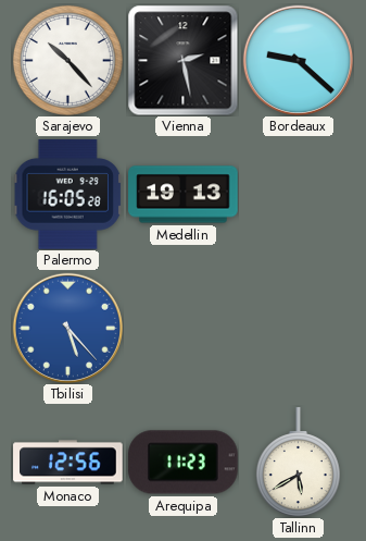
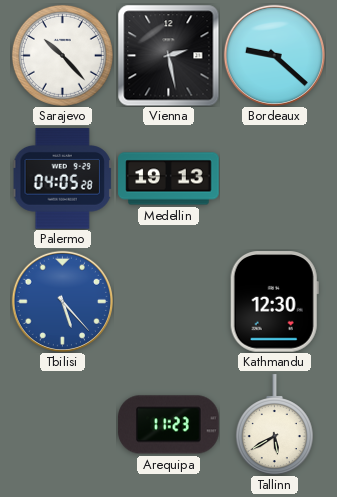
Palermo: 16:05 -> 04:05
Kathmandu: none -> 12:30
Monaco: 12:56 -> none
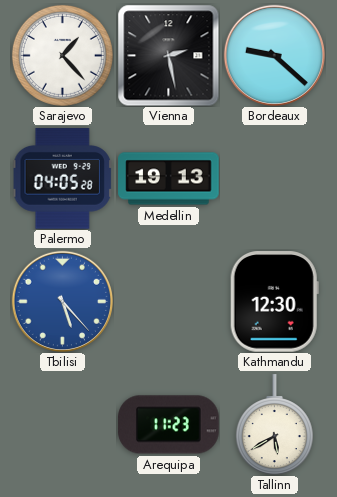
Sarajevo: 10:23 -> 1:23
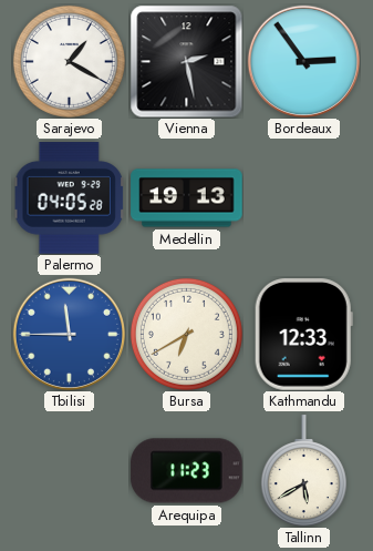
Sarajevo: 1:23 -> 1:20
Bordeaux: 9:22 -> 2:54
Tbilisi: 5:23 -> 11:45
Bursa: none -> 6:40
Kathmandu: 12:30 -> 12:33
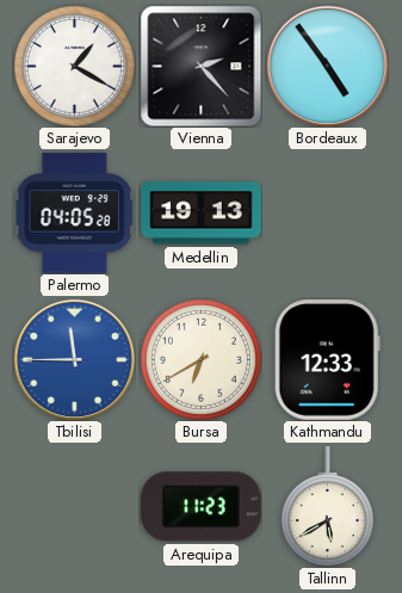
Vienna: 2:28 -> 2:23
Bordeaux: 2:54 -> 4:54
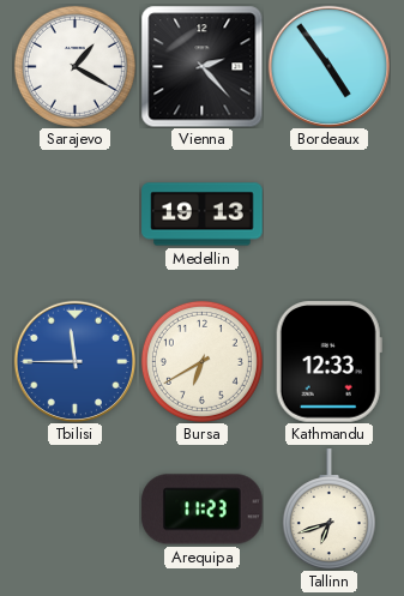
Palermo: 04:05 -> none
Tallinn: 5:40 -> 6:42
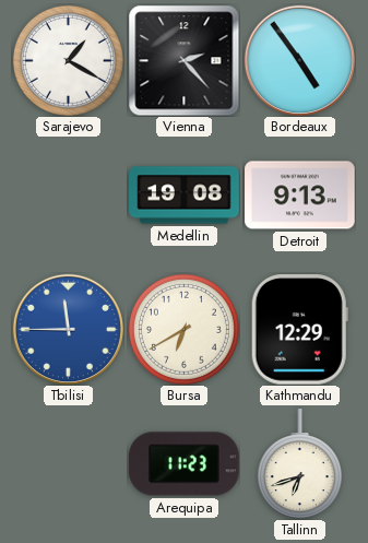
Medellin: 19:13 -> 19:08
Detroit: none -> 9:13
Kathmandu: 12:33 -> 12:29
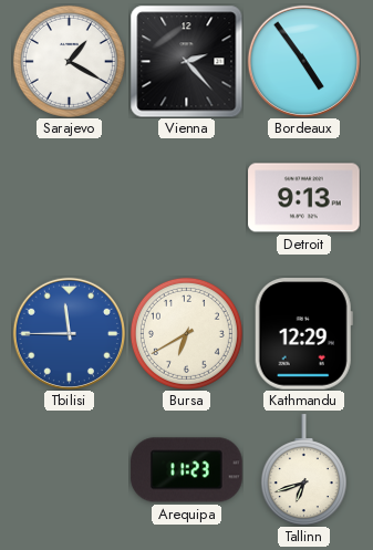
Medellin: 19:08 -> none
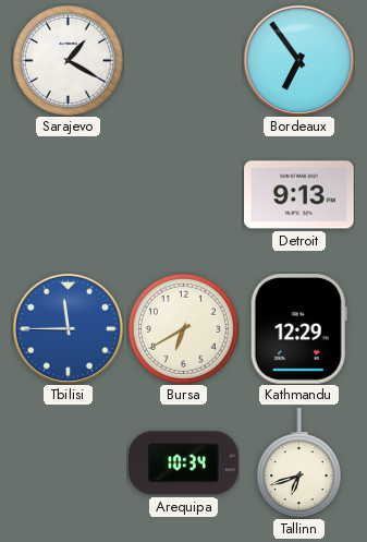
Vienna: 2:23 -> none
Bordeaux: 4:54 -> 6:54
Arequipa: 11:23 -> 10:34
